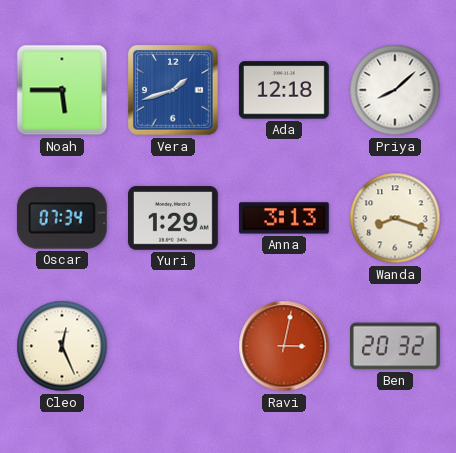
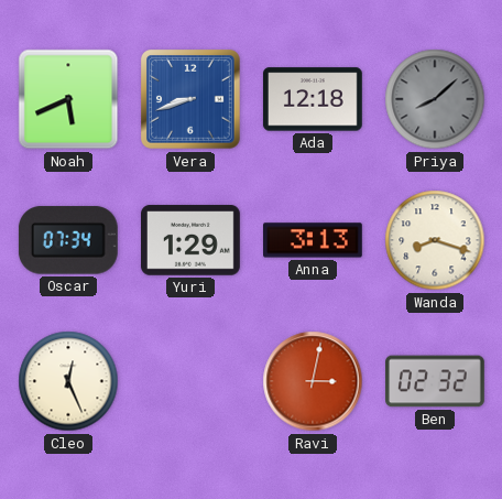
Noah: 5:45 -> 5:41
Vera: 1:42 -> 8:42
Priya dial: white -> grey
Ben: 20:32 -> 02:32
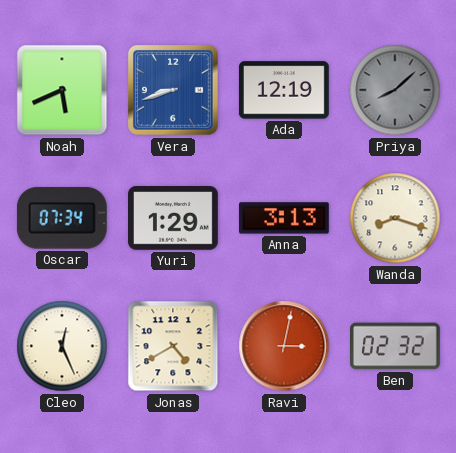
Ada: 12:18 -> 12:19
Jonas: none -> 4:40
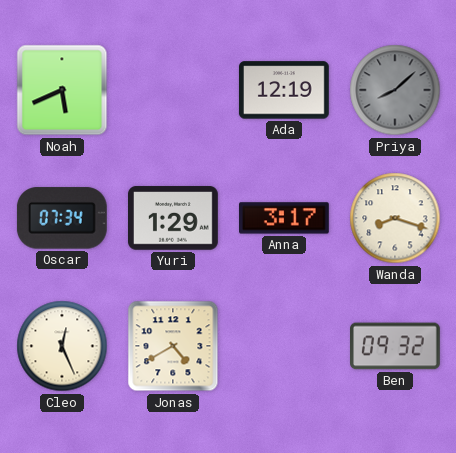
Vera: 8:42 -> none
Anna: 3:13 -> 3:17
Ravi: 3:02 -> none
Ben: 02:32 -> 09:32
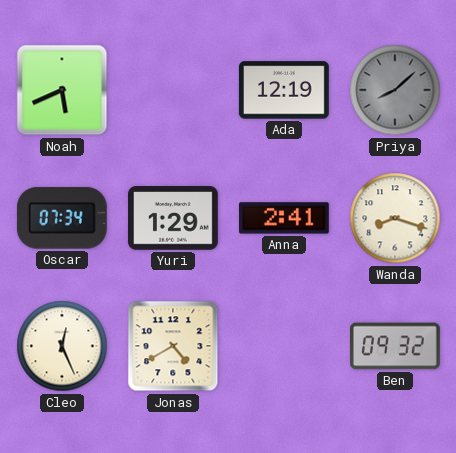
Anna: 3:17 -> 2:41
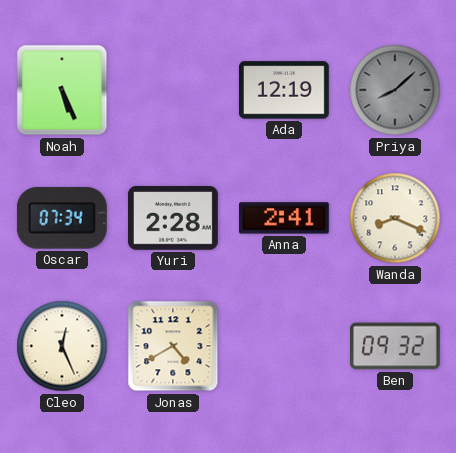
Noah: 5:41 -> 5:26
Yuri: 1:29 -> 2:28
Wanda: 8:18 -> 8:19
